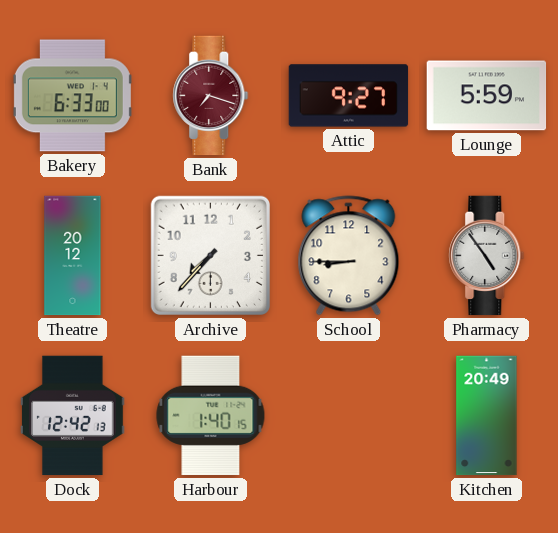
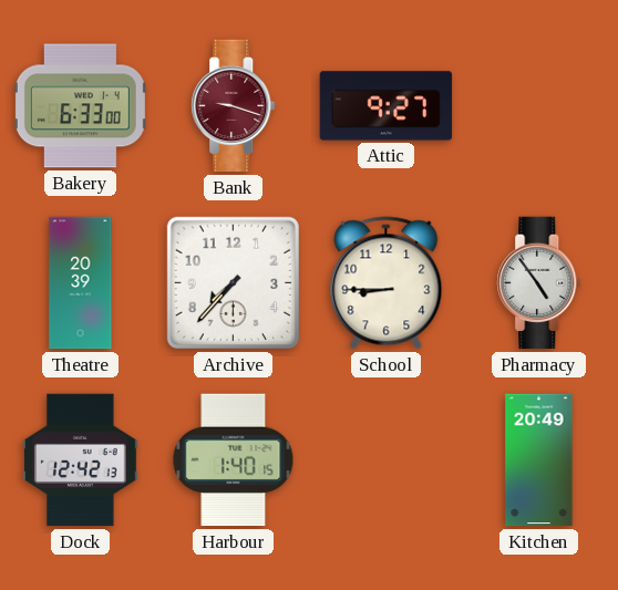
Bank: 7:18 -> 9:18
Lounge: 5:59 -> none
Theatre: 20:12 -> 20:39
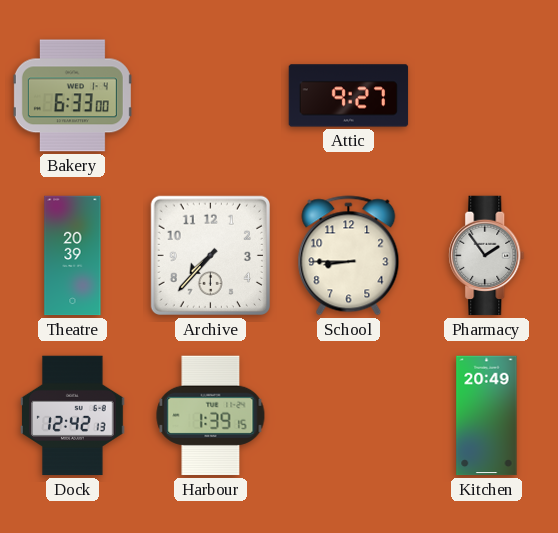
Bank: 9:18 -> none
Pharmacy: 4:54 -> 1:54
Harbour: 1:40 -> 1:39
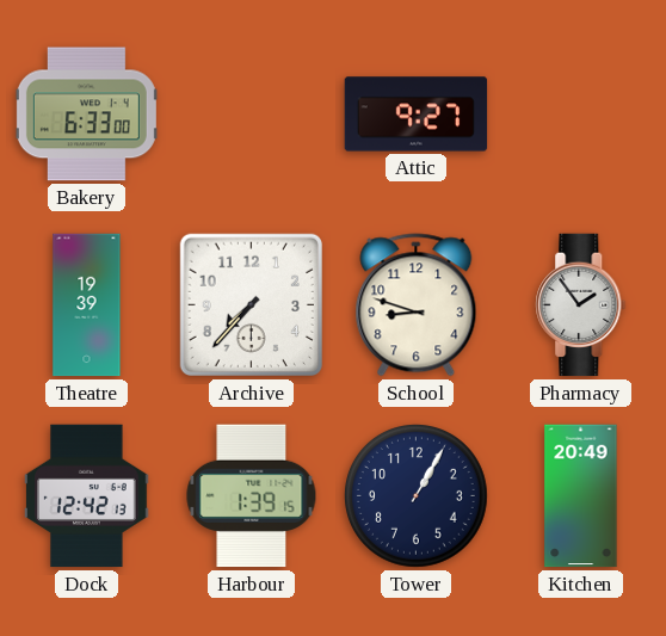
Theatre: 20:39 -> 19:39
School: 8:45 -> 8:48
Tower: none -> 1:05
